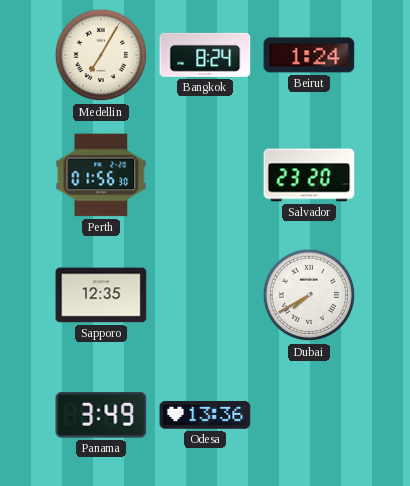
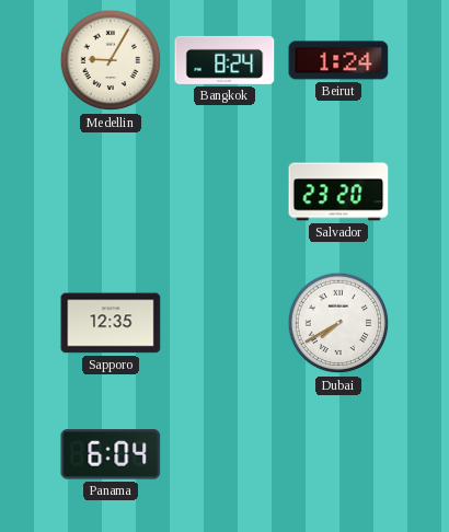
Medellin: 7:05 -> 9:05
Perth: 01:56 -> none
Panama: 3:49 -> 6:04
Odesa: 13:36 -> none
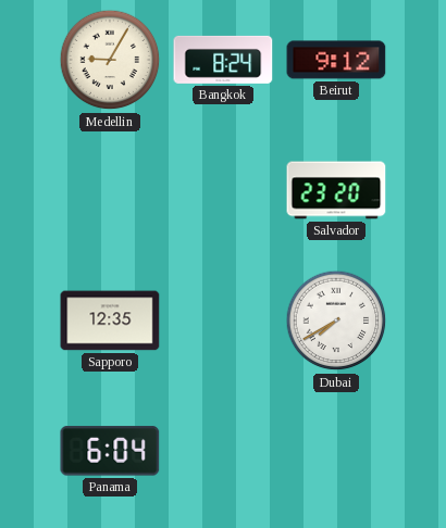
Beirut: 1:24 -> 9:12
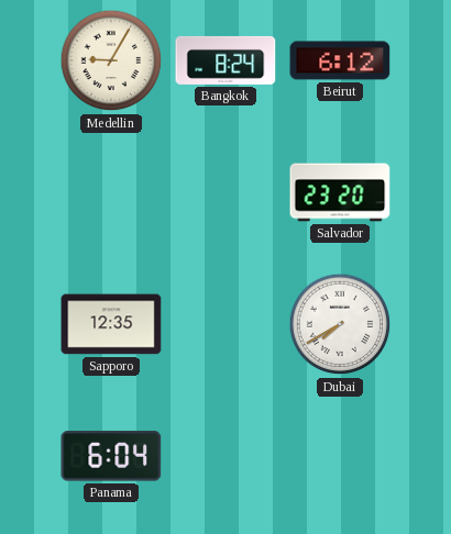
Beirut: 9:12 -> 6:12
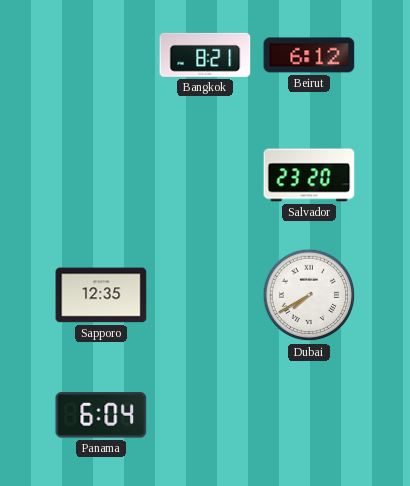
Medellin: 9:05 -> none
Bangkok: 8:24 -> 8:21
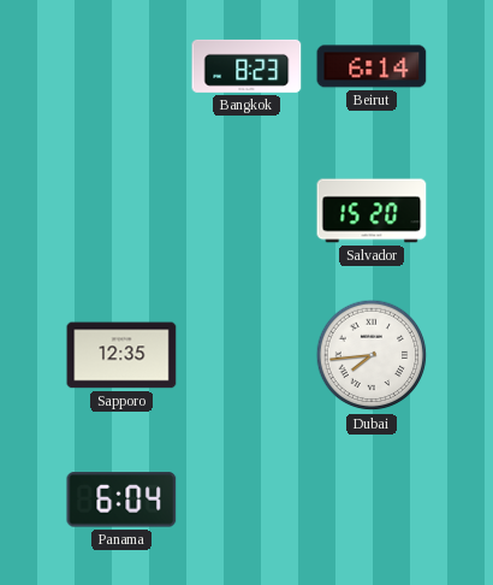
Bangkok: 8:21 -> 8:23
Beirut: 6:12 -> 6:14
Salvador: 23:20 -> 15:20
Dubai: 7:40 -> 7:44
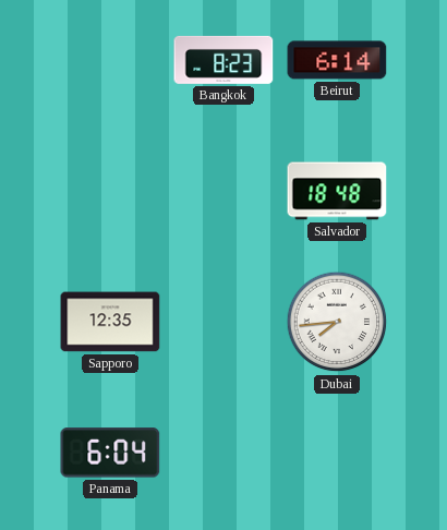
Salvador: 15:20 -> 18:48
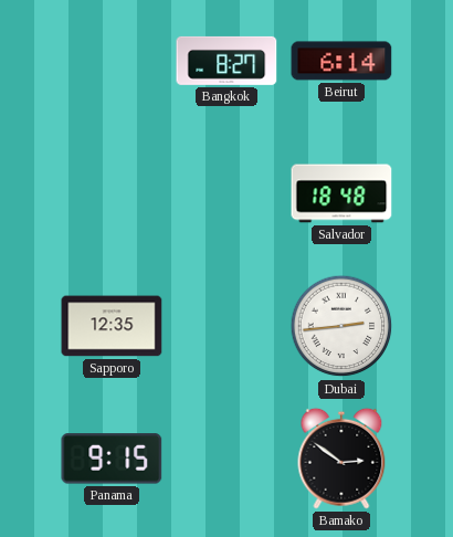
Bangkok: 8:23 -> 8:27
Dubai: 7:44 -> 2:44
Panama: 6:04 -> 9:15
Bamako: none -> 2:51
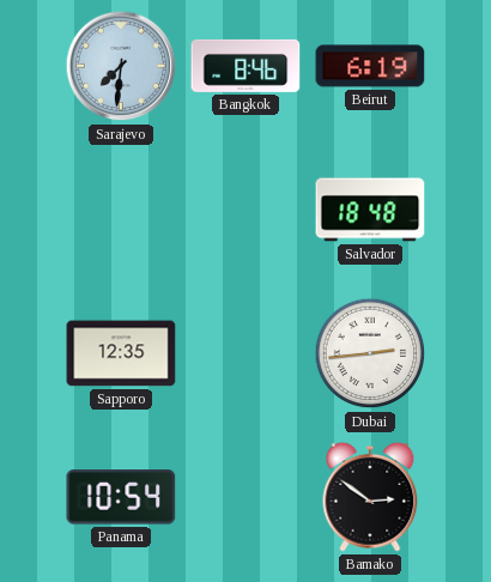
Sarajevo: none -> 7:31
Bangkok: 8:27 -> 8:46
Beirut: 6:14 -> 6:19
Panama: 9:15 -> 10:54
